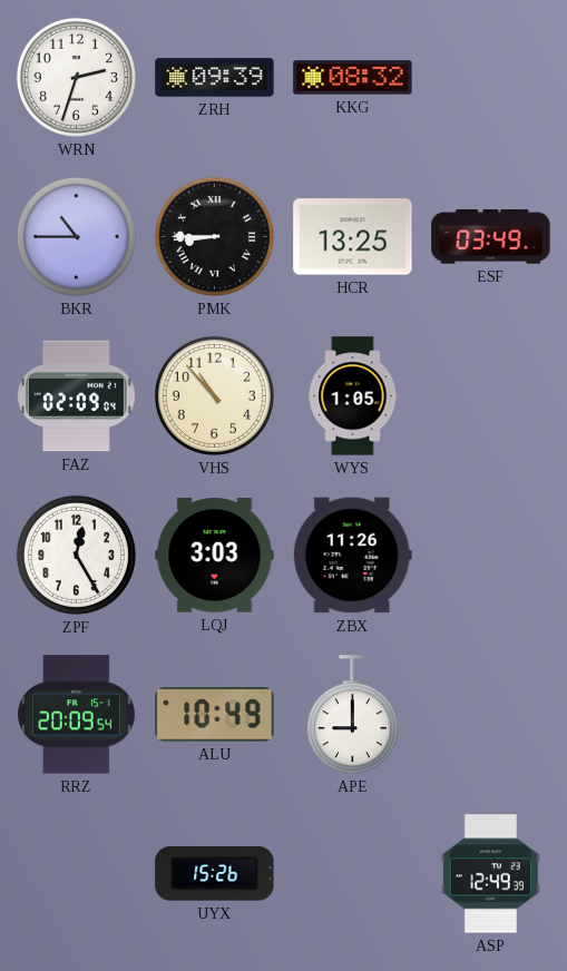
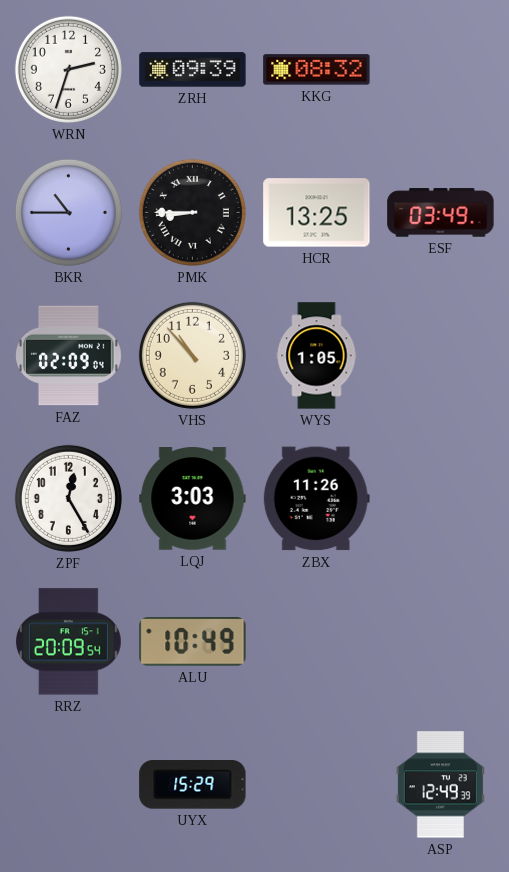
APE: 9:00 -> none
UYX: 15:26 -> 15:29
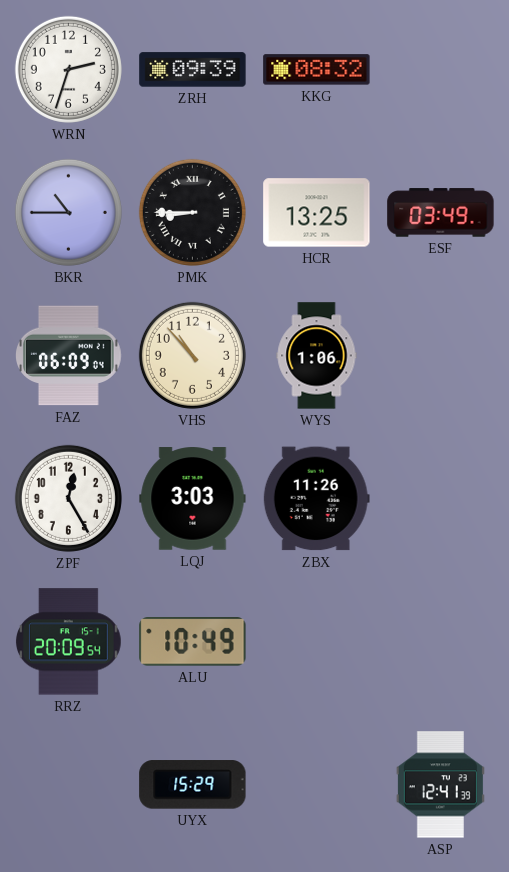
FAZ: 02:09 -> 06:09
WYS: 1:05 -> 1:06
ASP: 12:49 -> 12:41
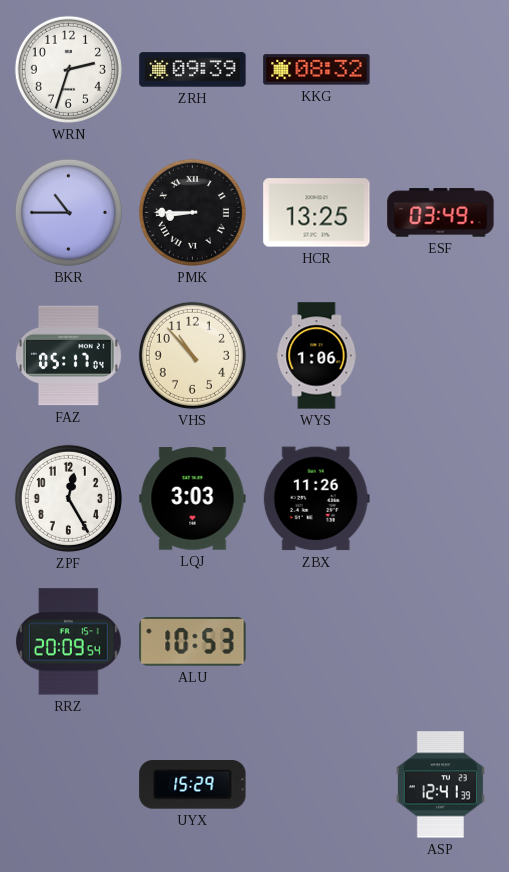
FAZ: 06:09 -> 05:17
ALU: 10:49 -> 10:53
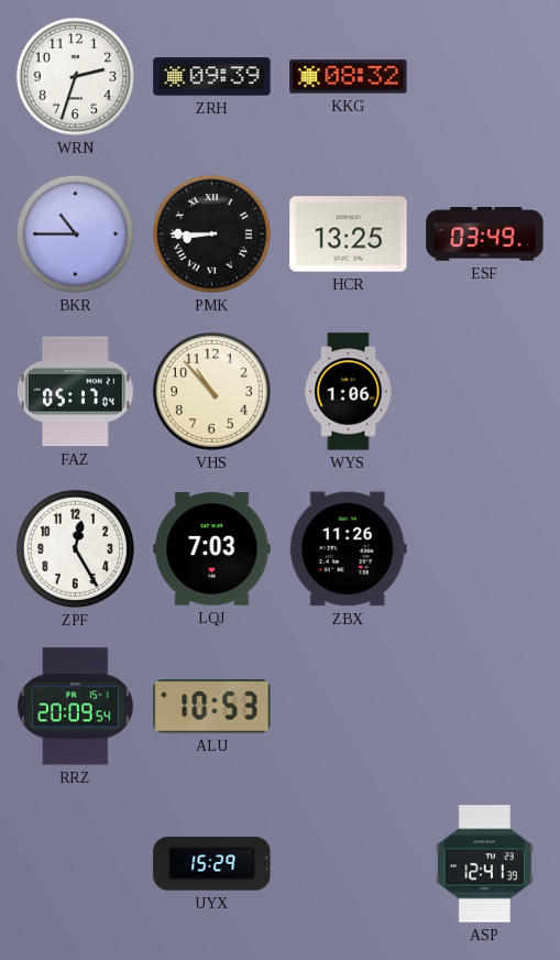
LQJ: 3:03 -> 7:03
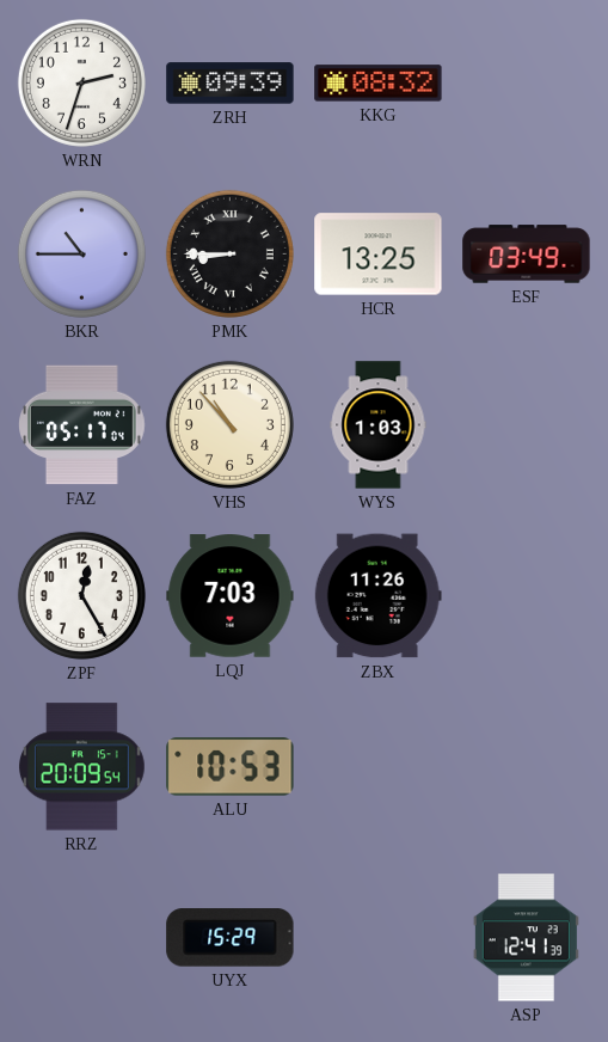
WYS: 1:06 -> 1:03
